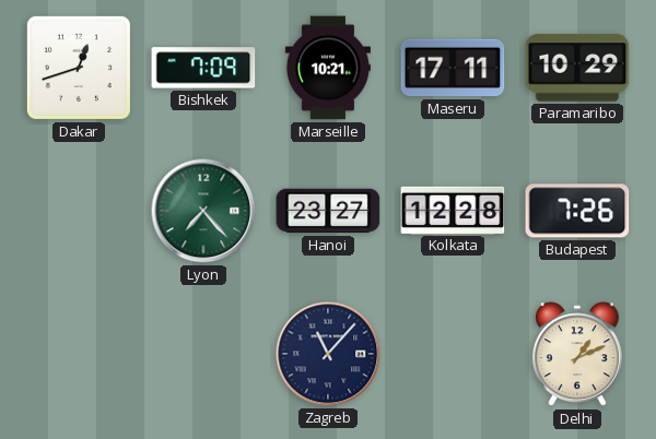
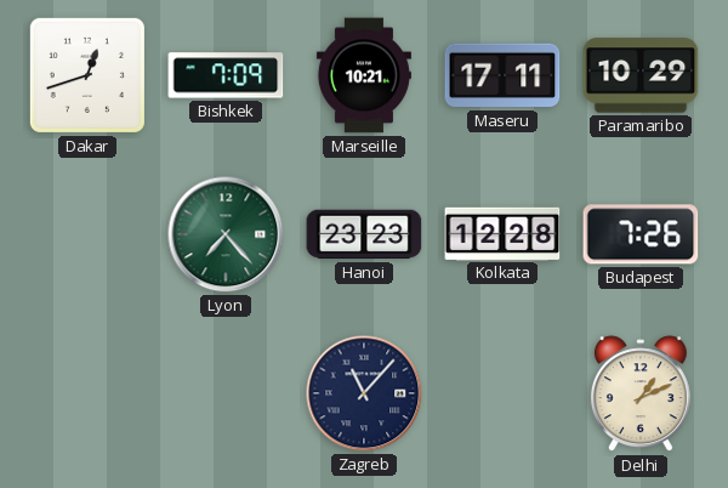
Hanoi: 23:27 -> 23:23
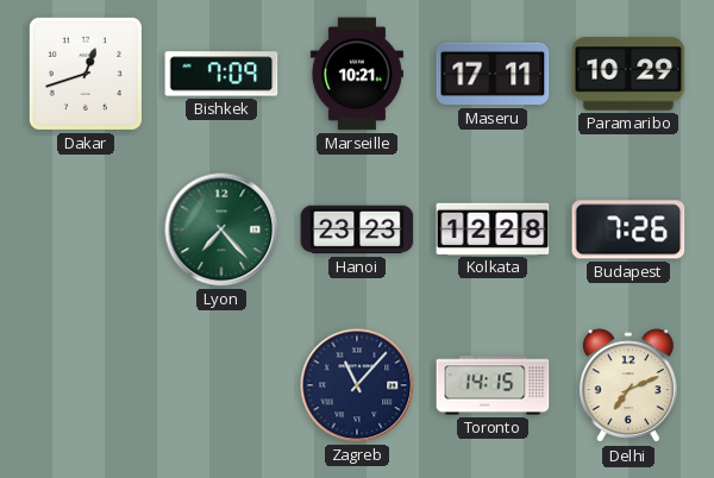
Toronto: none -> 14:15
Delhi: 1:11 -> 7:11
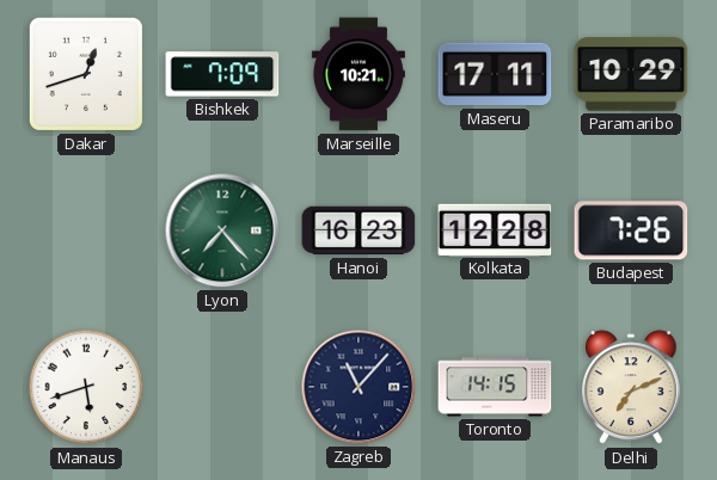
Hanoi: 23:23 -> 16:23
Manaus: none -> 5:42
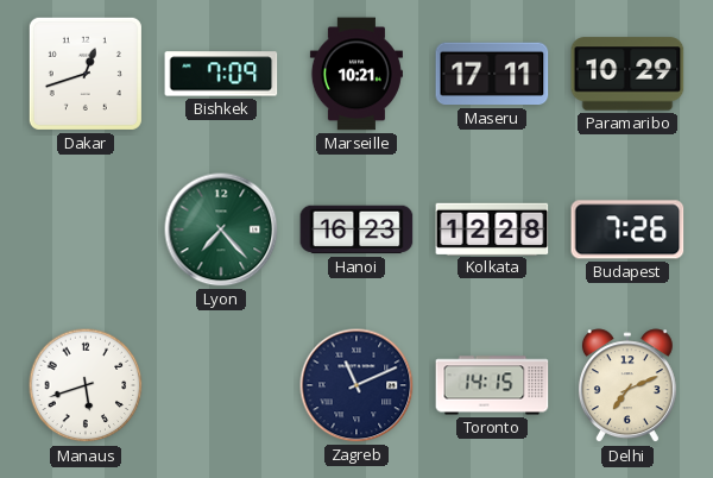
Zagreb: 11:07 -> 11:11
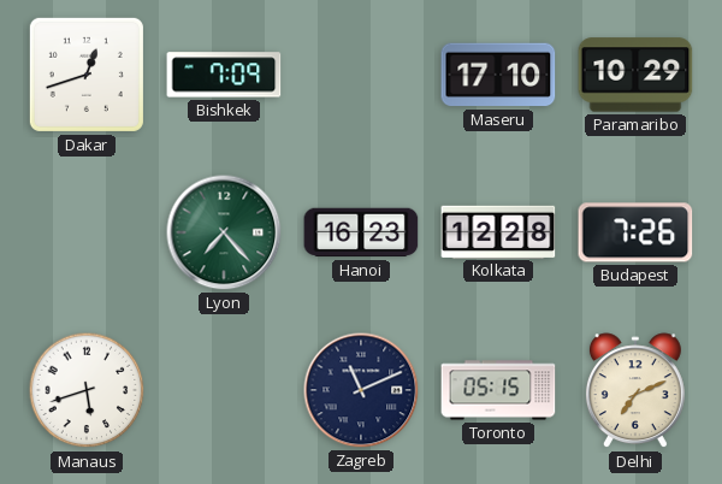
Marseille: 10:21 -> none
Maseru: 17:11 -> 17:10
Toronto: 14:15 -> 05:15
